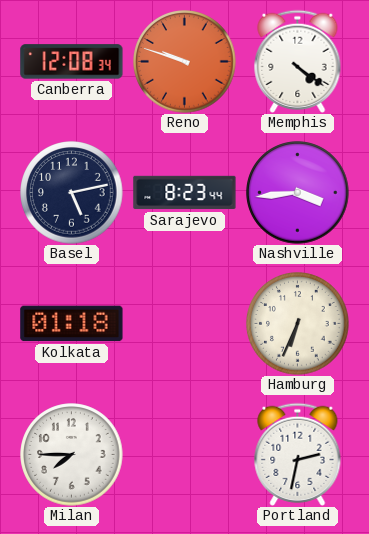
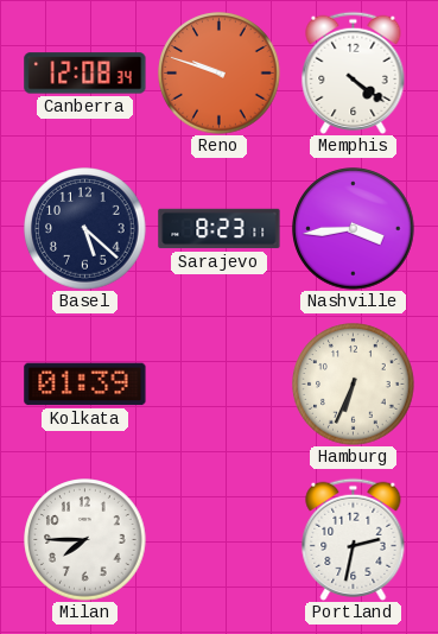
Basel: 5:13 -> 5:22
Sarajevo: 8:23:44 -> 8:23:11
Kolkata: 01:18 -> 01:39
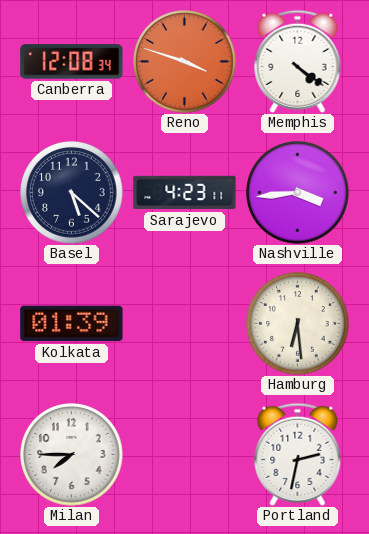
Reno: 9:48 -> 3:48
Sarajevo: 8:23 -> 4:23
Hamburg: 6:34 -> 6:29
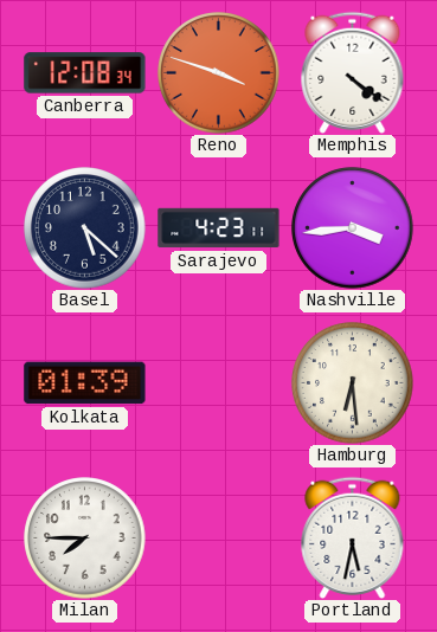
Portland: 2:32 -> 5:32
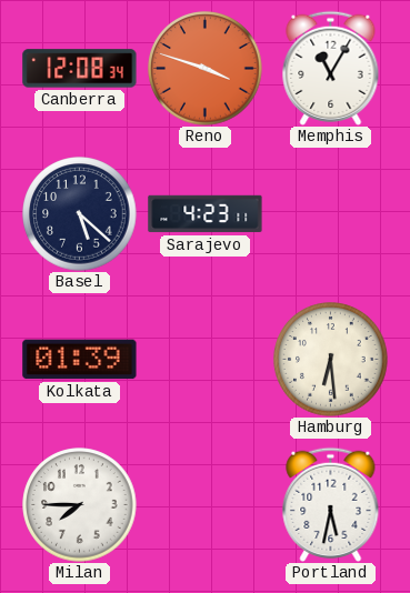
Memphis: 4:21 -> 11:05
Nashville: 3:44 -> none
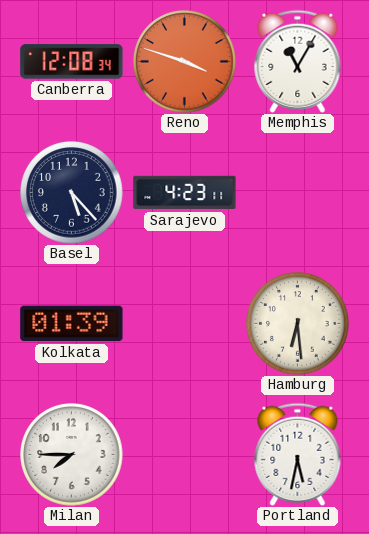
Basel: 5:22 -> 5:23
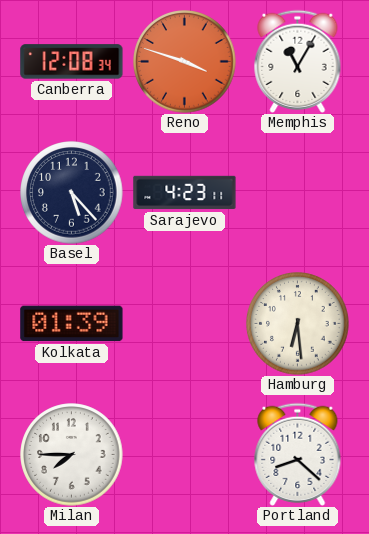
Portland: 5:32 -> 8:22
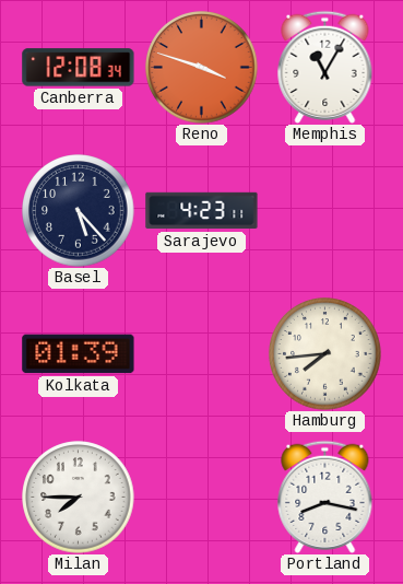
Hamburg: 6:29 -> 7:44
Portland: 8:22 -> 8:17
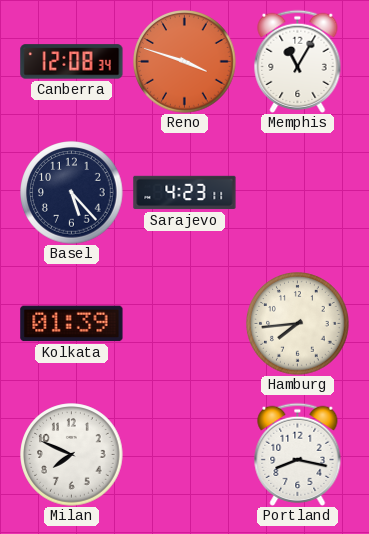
Milan: 7:45 -> 7:49
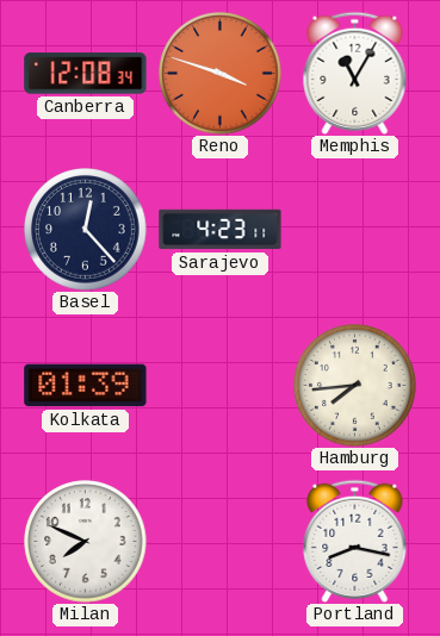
Basel: 5:23 -> 12:23
